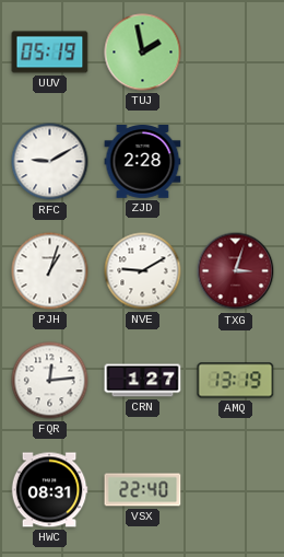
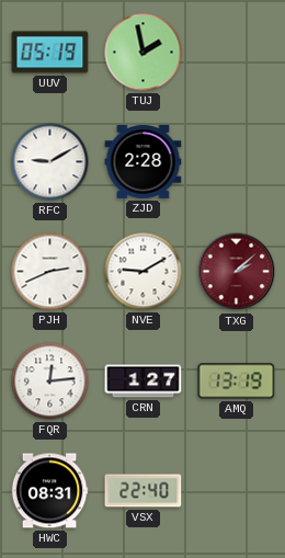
PJH: 1:03 -> 2:41
TXG: 3:03 -> 2:08
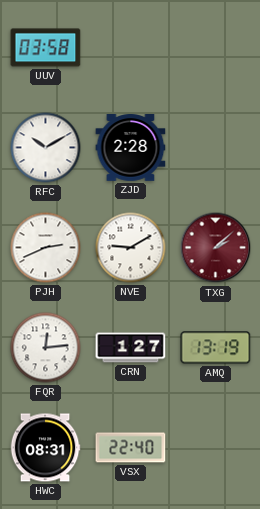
UUV: 05:19 -> 03:58
TUJ: 1:58 -> none
RFC: 9:10 -> 10:10
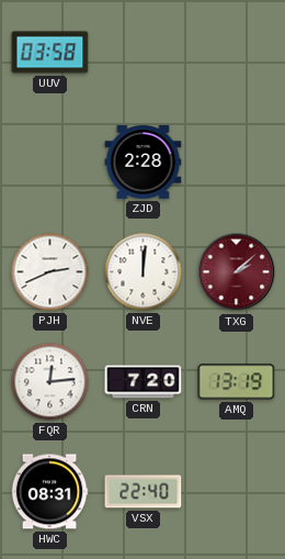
RFC: 10:10 -> none
NVE: 9:10 -> 12:01
CRN: 1:27 -> 7:20
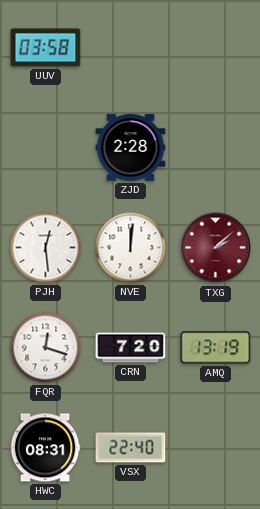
PJH: 2:41 -> 12:29
FQR: 12:14 -> 12:18
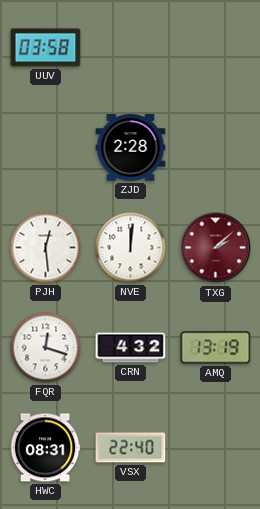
CRN: 7:20 -> 4:32
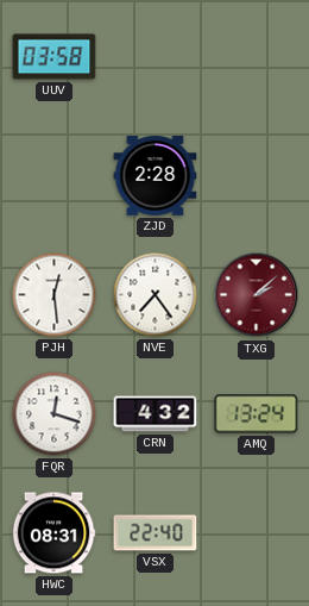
NVE: 12:01 -> 7:24
AMQ: 13:19 -> 13:24
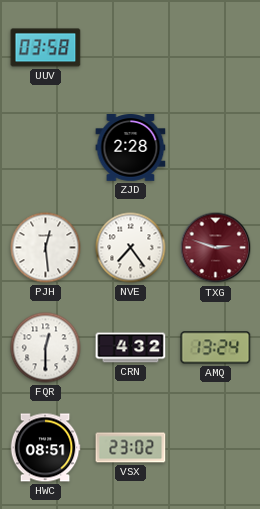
TXG: 2:08 -> 2:48
FQR: 12:18 -> 12:30
HWC: 08:31 -> 08:51
VSX: 22:40 -> 23:02
